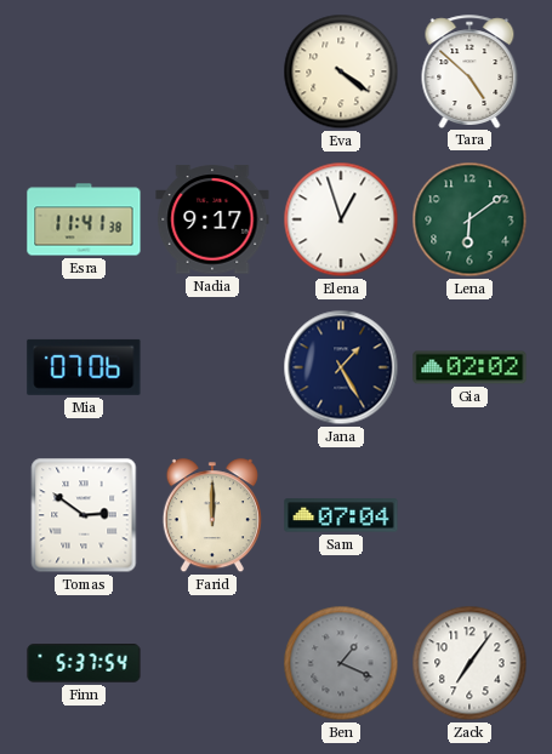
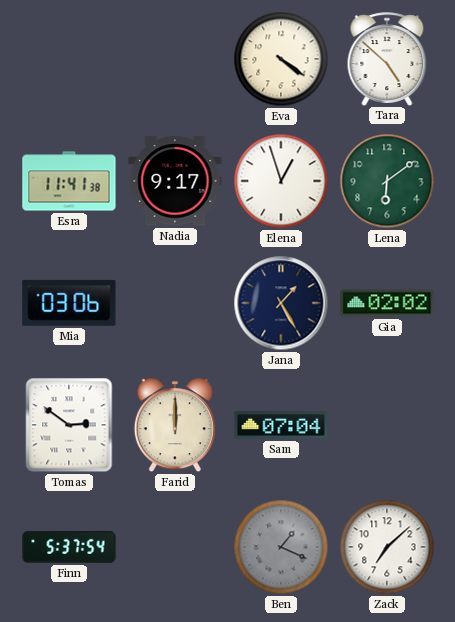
Mia: 07:06 -> 03:06
Zack: 7:06 -> 7:08
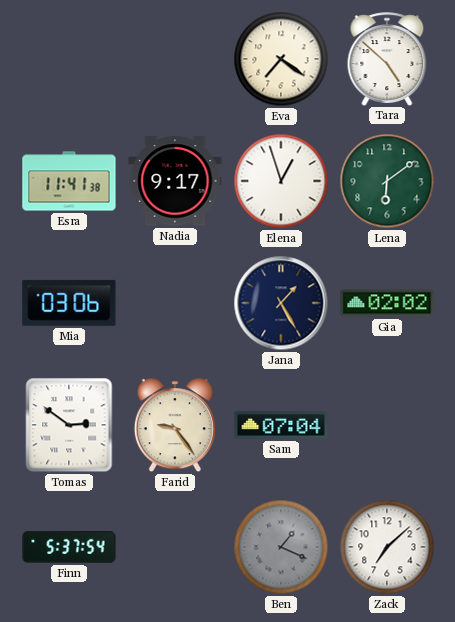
Eva: 4:21 -> 7:21
Farid: 12:00 -> 9:24
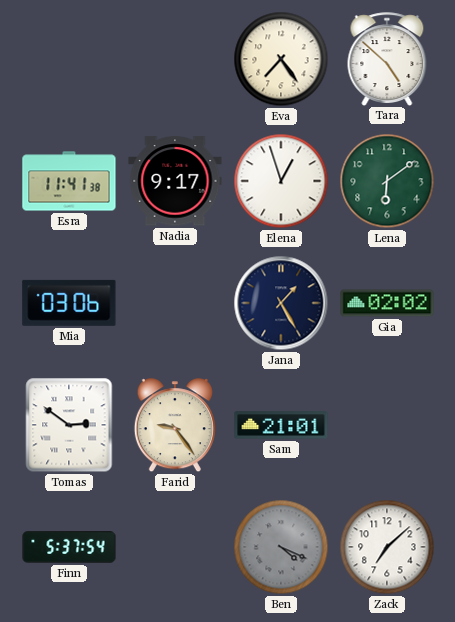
Eva: 7:21 -> 7:24
Sam: 07:04 -> 21:01
Ben: 1:19 -> 4:19
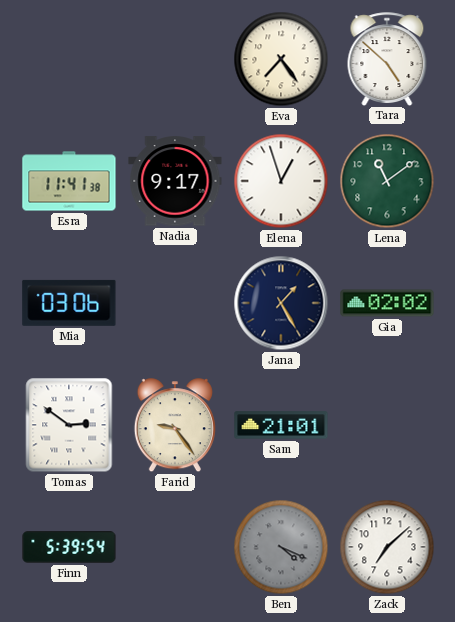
Lena: 6:09 -> 11:09
Finn: 5:37 -> 5:39
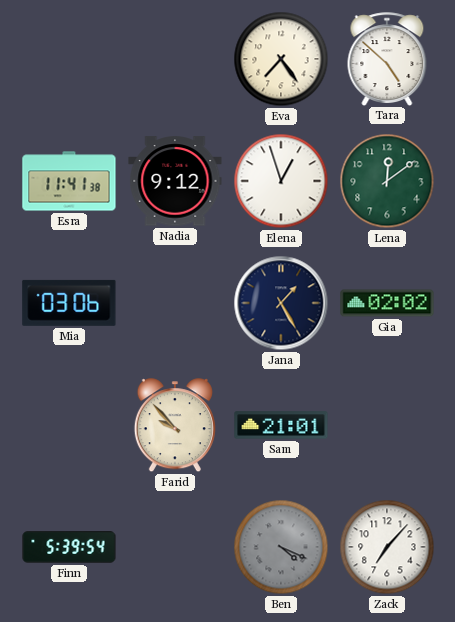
Nadia: 9:17 -> 9:12
Lena: 11:09 -> 12:09
Tomas: 2:51 -> none
Farid: 9:24 -> 9:53
Zack: 7:08 -> 7:07
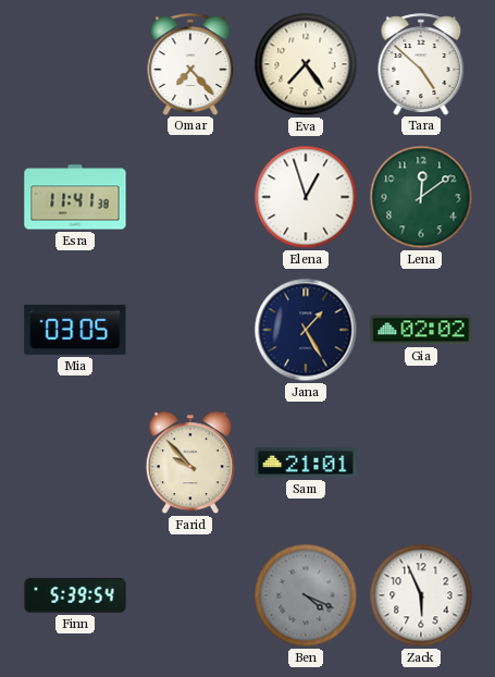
Omar: none -> 7:23
Nadia: 9:12 -> none
Mia: 03:06 -> 03:05
Zack: 7:07 -> 5:56
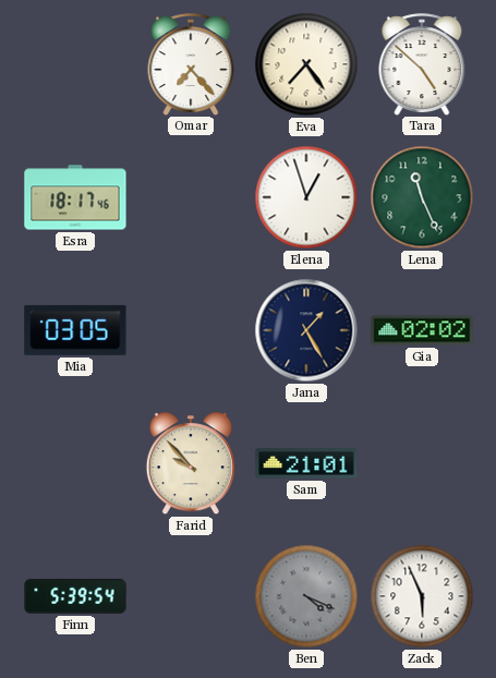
Esra: 11:41 -> 18:17
Lena: 12:09 -> 11:26
